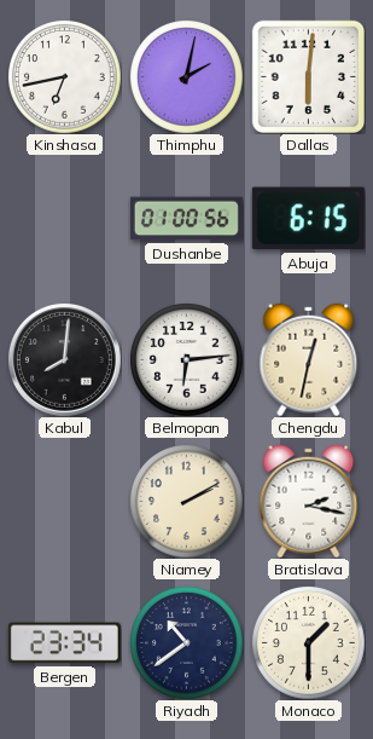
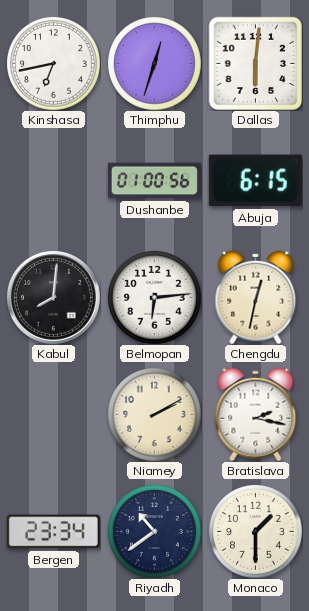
Thimphu: 2:02 -> 12:33
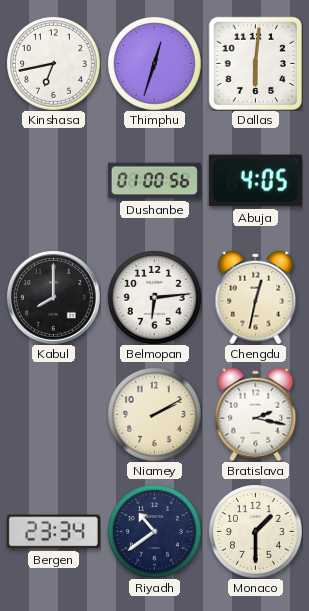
Abuja: 6:15 -> 4:05
Kabul: 8:01 -> 8:00
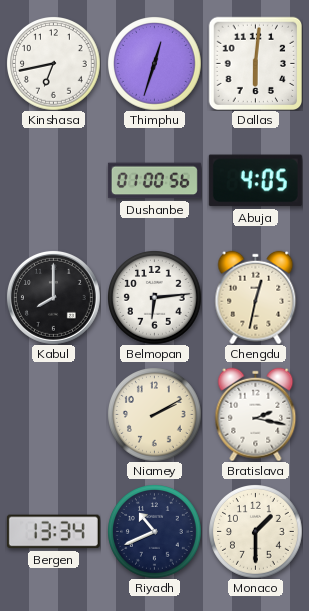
Bergen: 23:34 -> 13:34
Riyadh: 10:39 -> 10:41
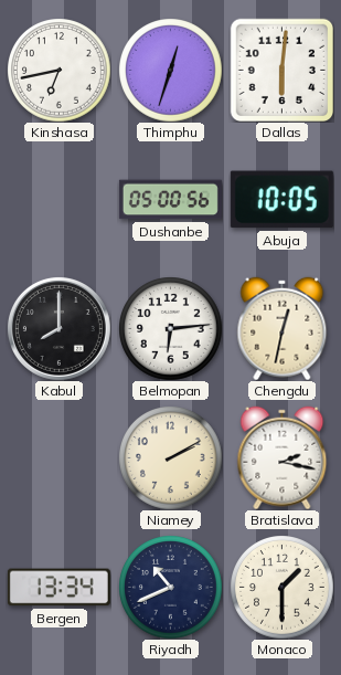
Dushanbe: 01:00 -> 05:00
Abuja: 4:05 -> 10:05
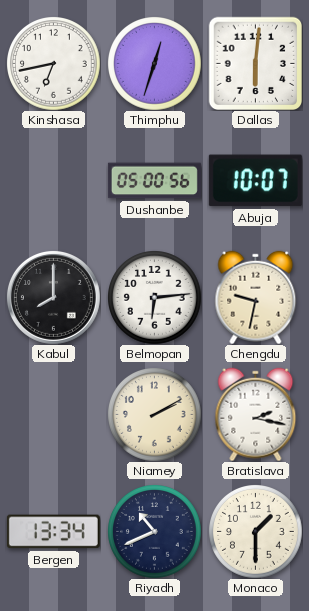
Abuja: 10:05 -> 10:07
Chengdu: 12:32 -> 9:32
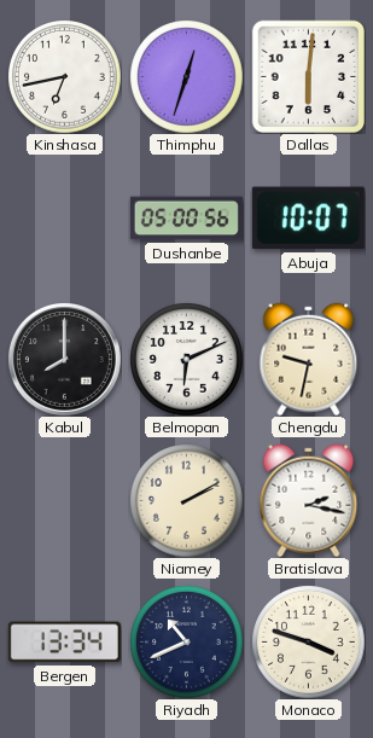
Belmopan: 6:14 -> 6:11
Monaco: 1:30 -> 3:48
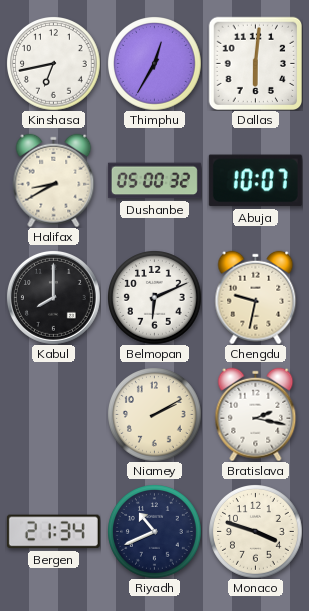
Thimphu: 12:33 -> 12:35
Halifax: none -> 8:40
Dushanbe: 05:00:56 -> 05:00:32
Bergen: 13:34 -> 21:34
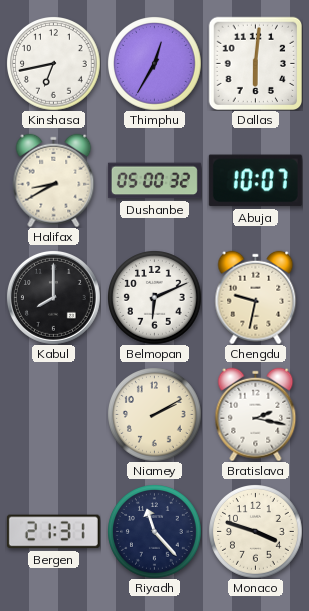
Bergen: 21:34 -> 21:31
Riyadh: 10:41 -> 11:23
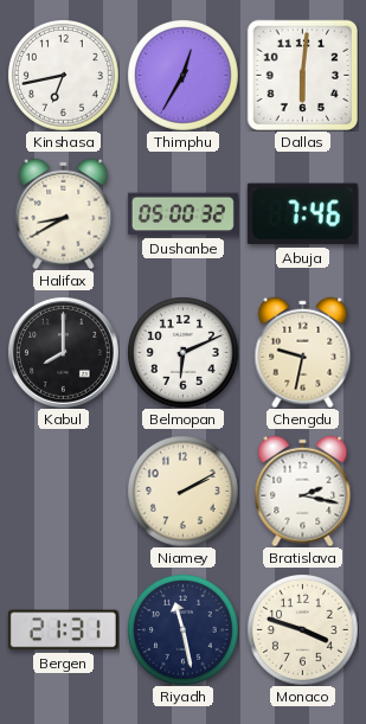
Abuja: 10:07 -> 7:46
Riyadh: 11:23 -> 11:28
